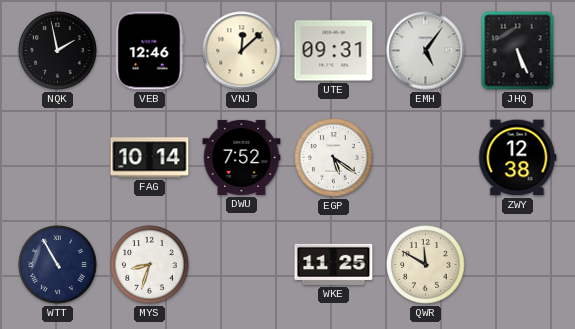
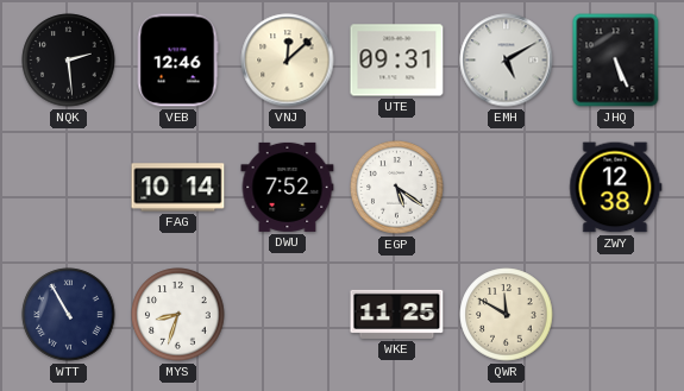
NQK: 1:58 -> 2:29
EMH: 5:06 -> 5:10
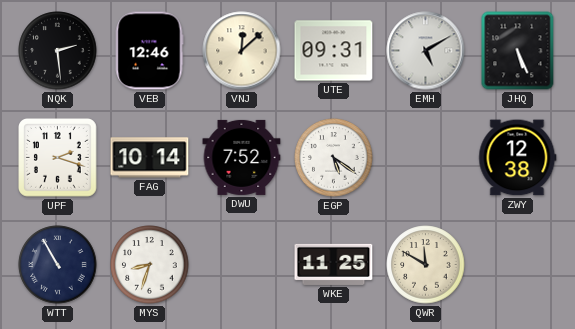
UPF: none -> 2:18
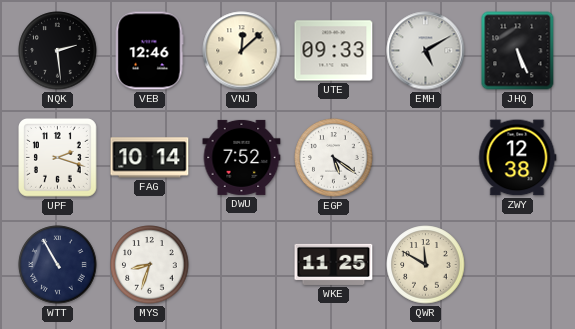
UTE: 09:31 -> 09:33
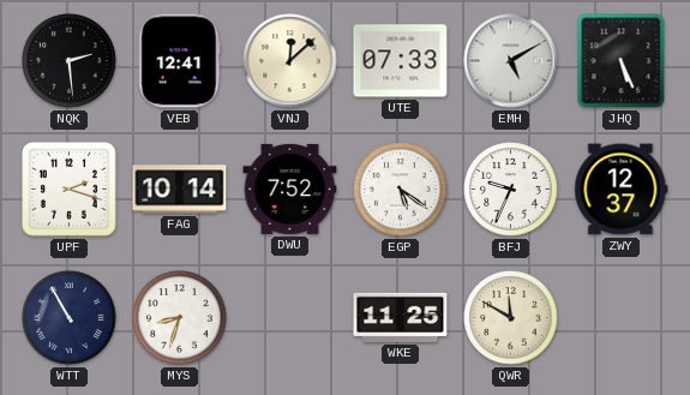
VEB: 12:46 -> 12:41
UTE: 09:33 -> 07:33
BFJ: none -> 9:34
ZWY: 12:38 -> 12:37
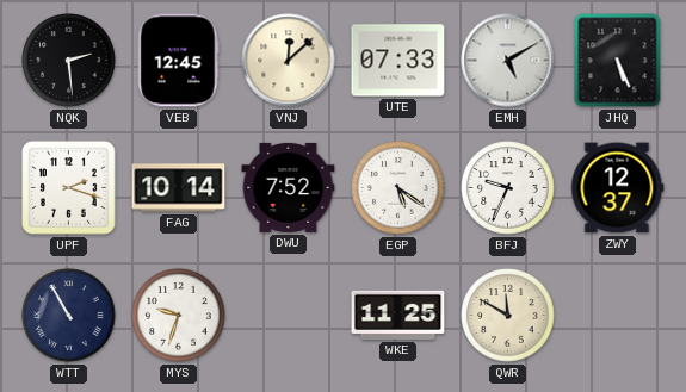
VEB: 12:41 -> 12:45
MYS: 8:33 -> 9:33
